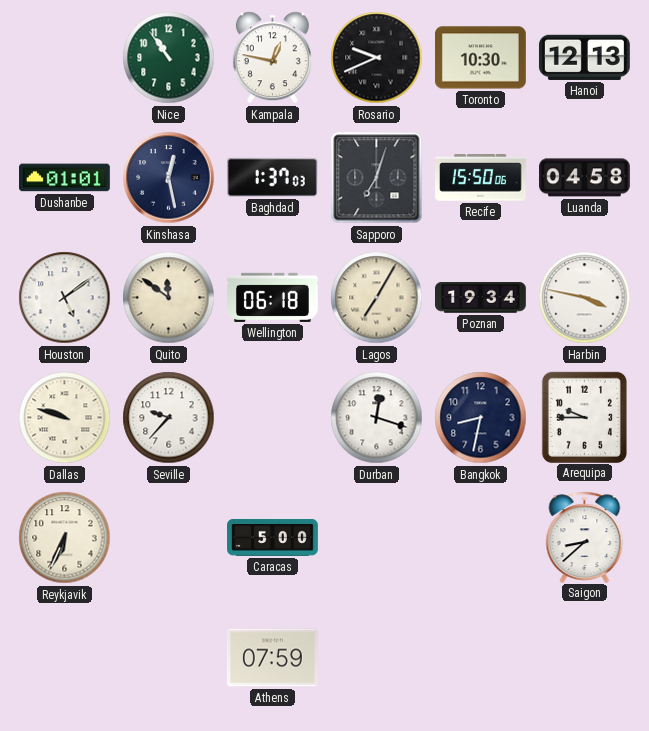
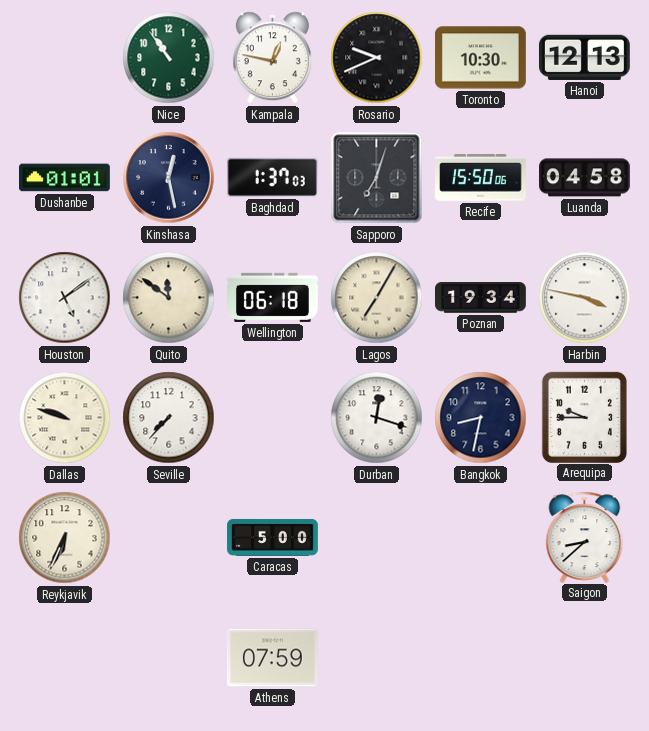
Seville: 9:37 -> 7:37
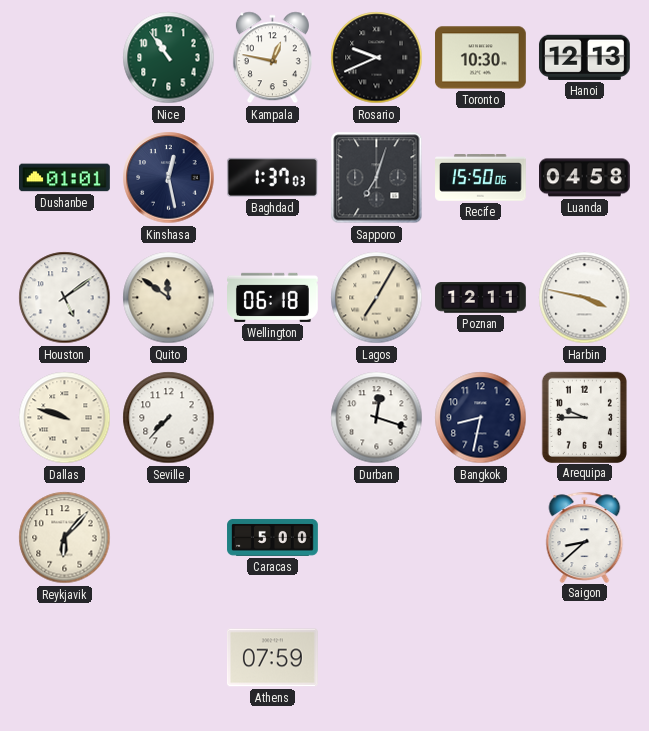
Poznan: 19:34 -> 12:11
Reykjavik: 6:34 -> 6:07
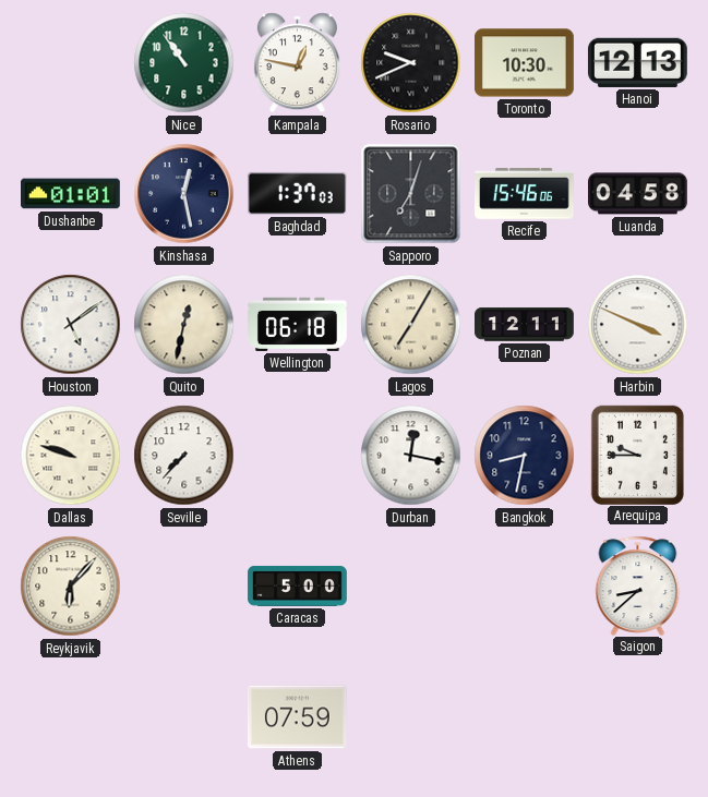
Recife: 15:50 -> 15:46
Quito: 11:51 -> 12:32
Harbin: 3:47 -> 3:49
Durban: 12:18 -> 12:17
